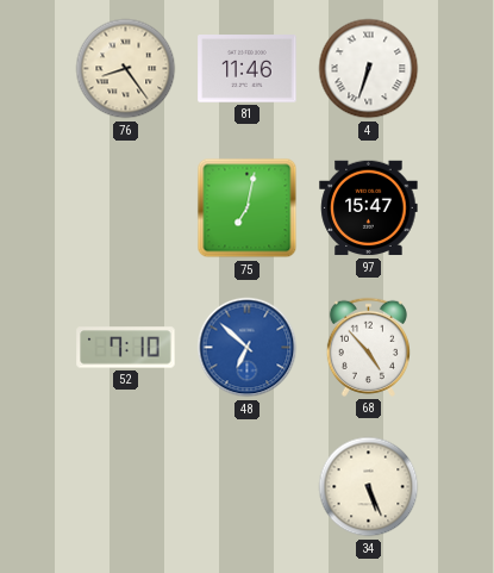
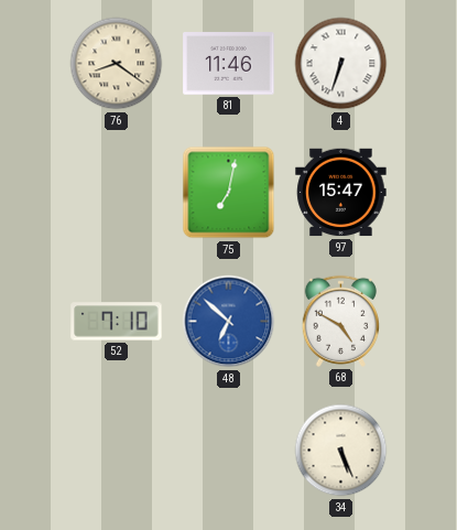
76: 8:24 -> 8:21
68: 4:53 -> 4:50
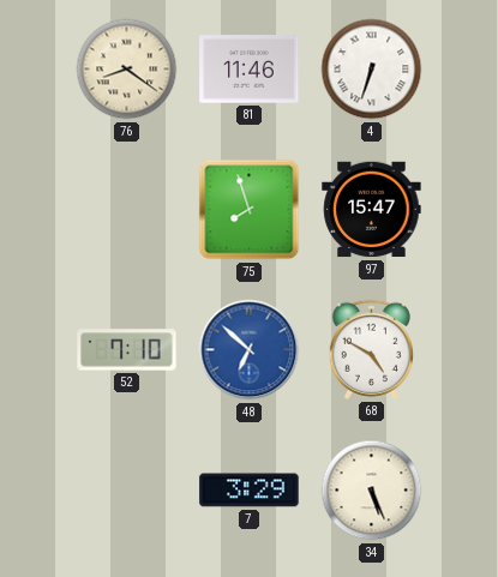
75: 7:02 -> 7:57
7: none -> 3:29
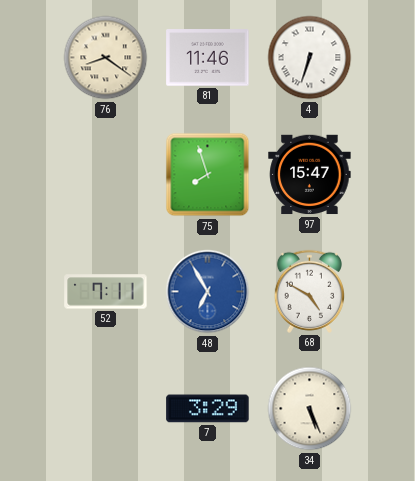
52: 7:10 -> 7:11
48: 6:52 -> 6:55
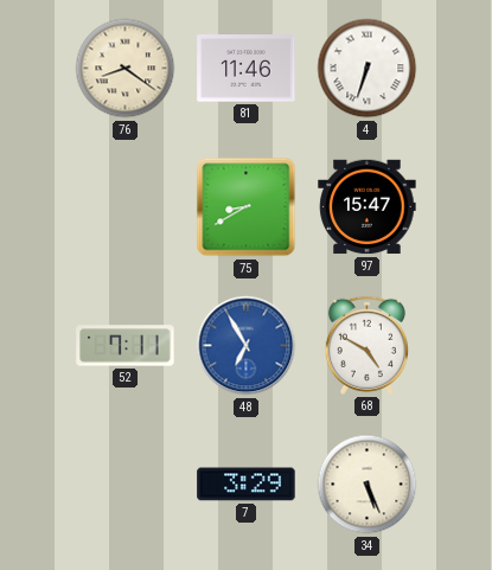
75: 7:57 -> 8:40
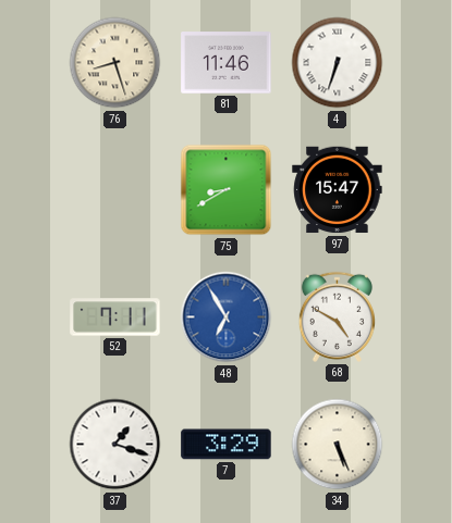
76: 8:21 -> 8:27
37: none -> 1:18
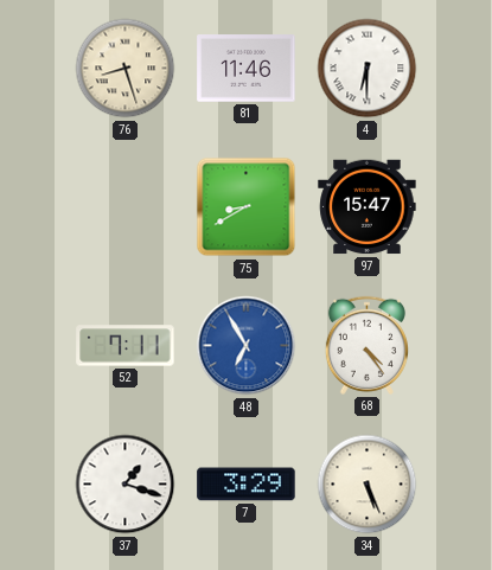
4: 6:33 -> 6:30
68: 4:50 -> 4:24
